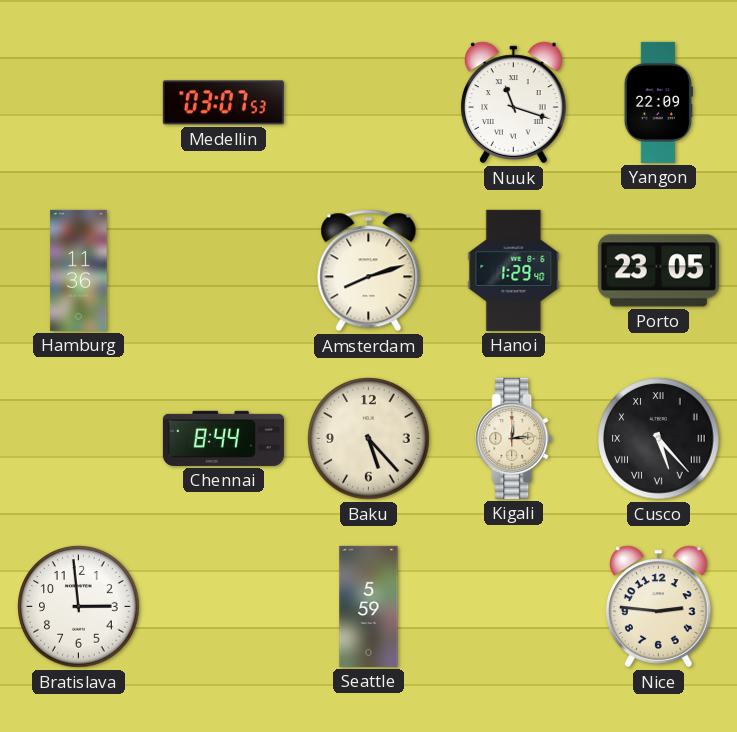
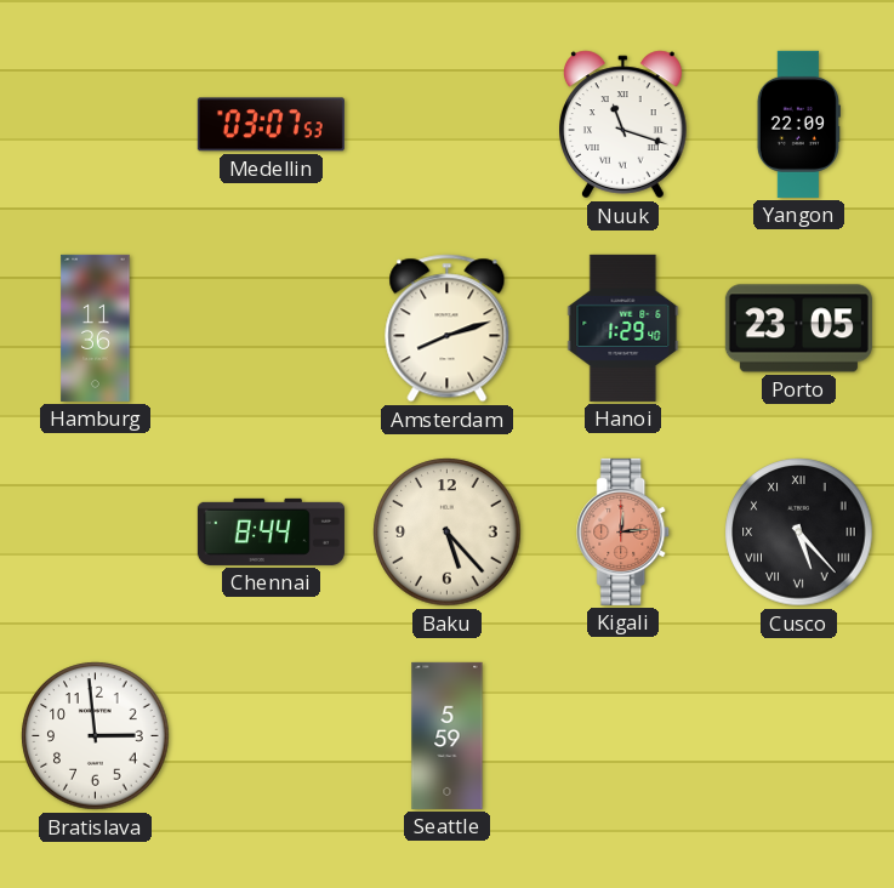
Kigali dial: cream -> salmon
Nice: 2:46 -> none
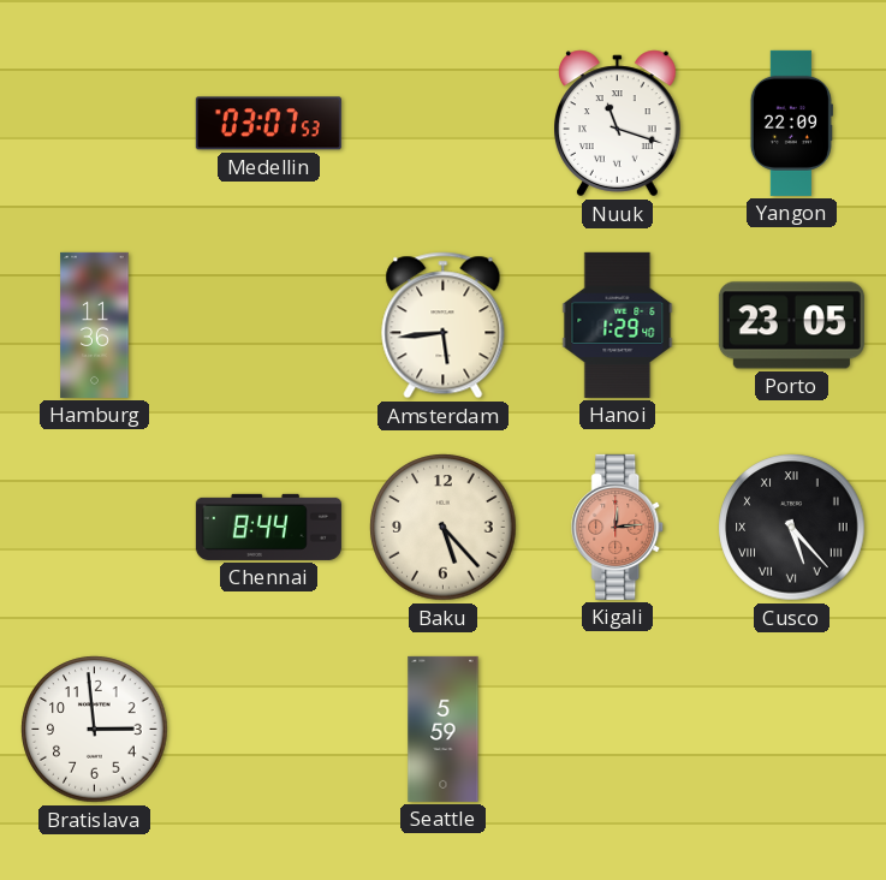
Amsterdam: 8:12 -> 5:44
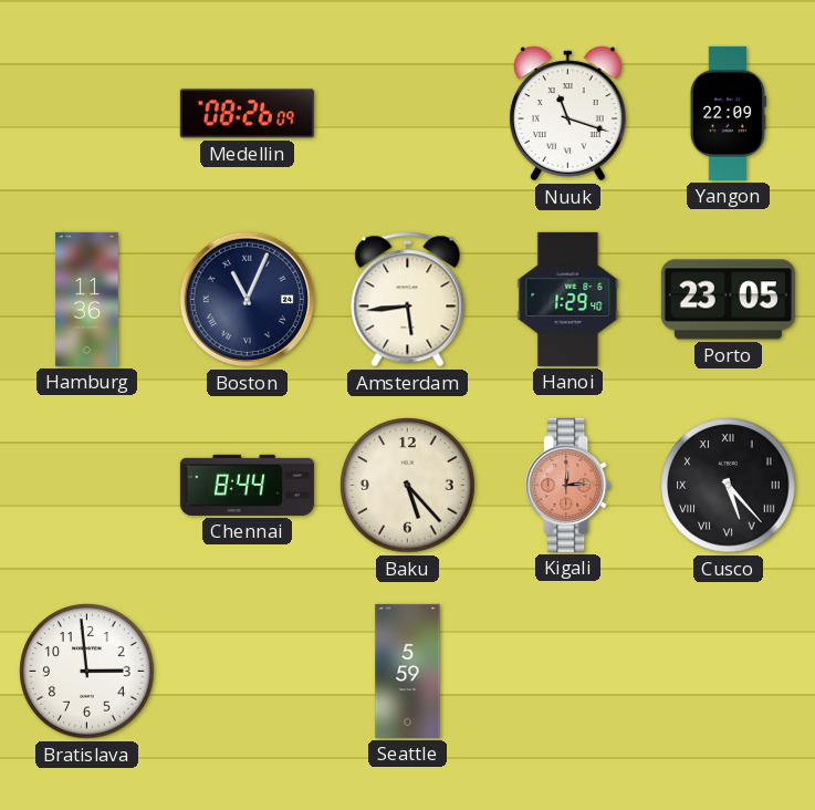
Medellin: 03:07 -> 08:26
Boston: none -> 11:04
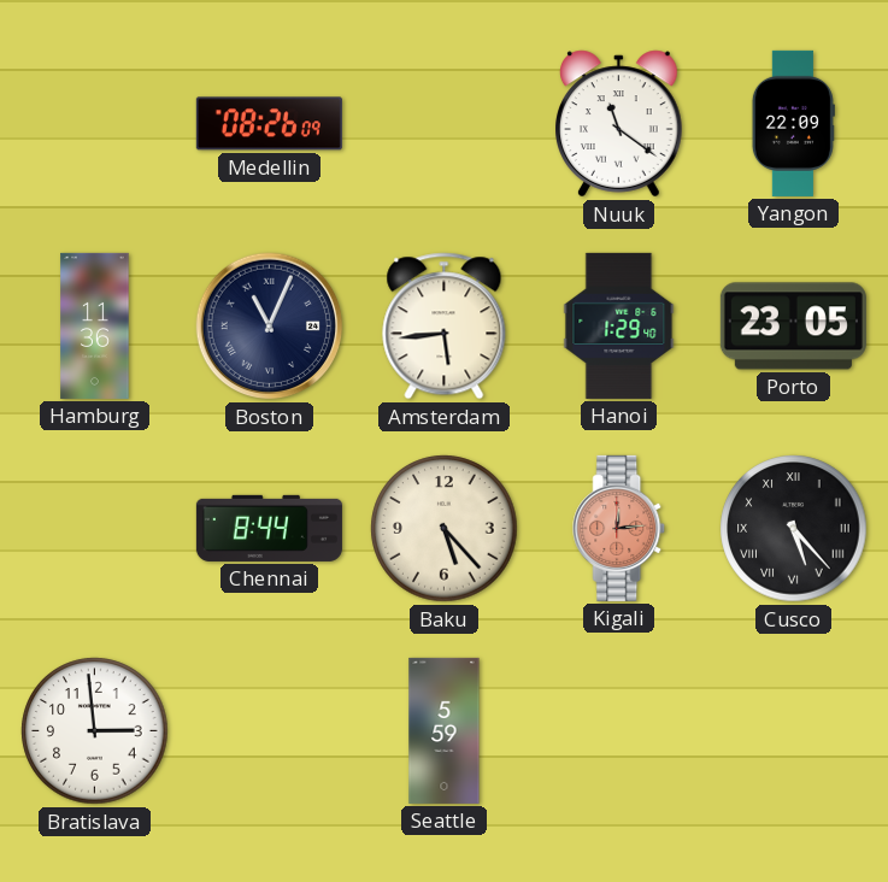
Nuuk: 11:18 -> 11:21
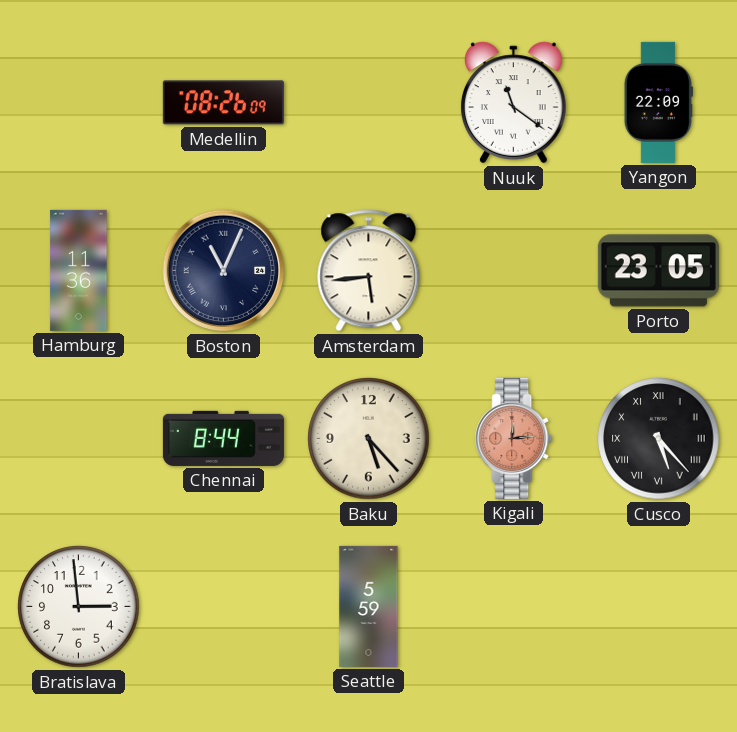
Hanoi: 1:29 -> none
